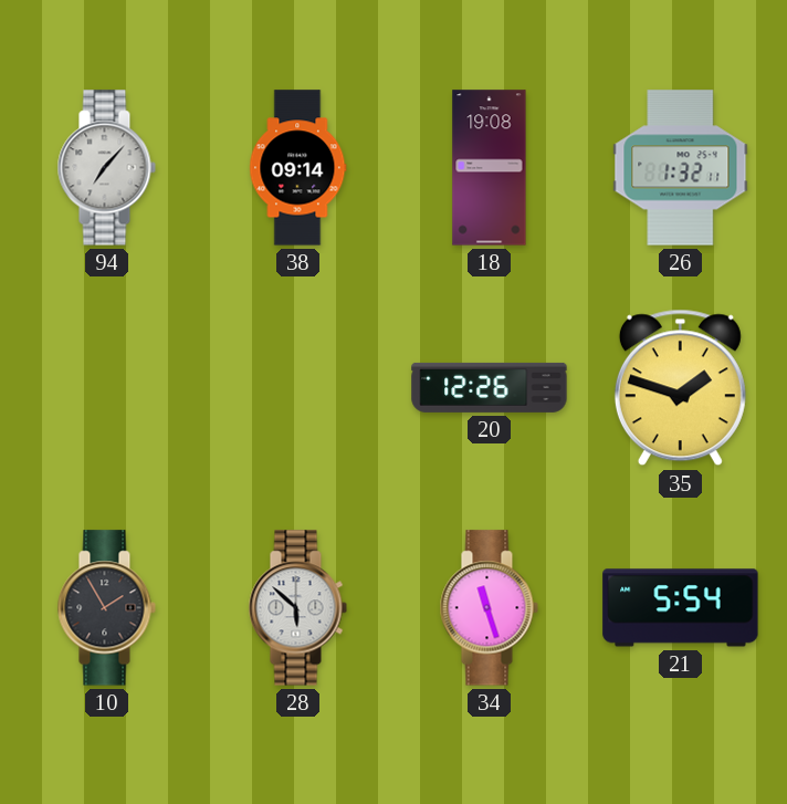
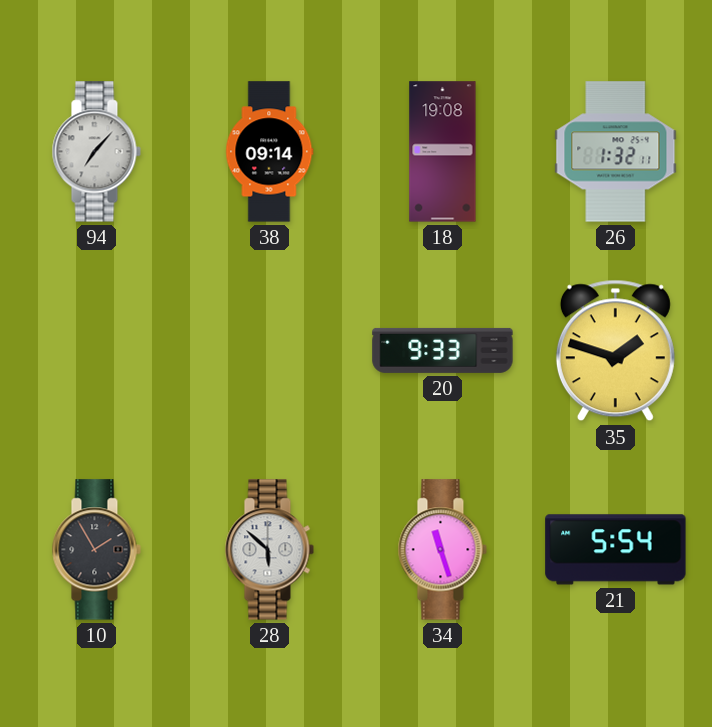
20: 12:26 -> 9:33
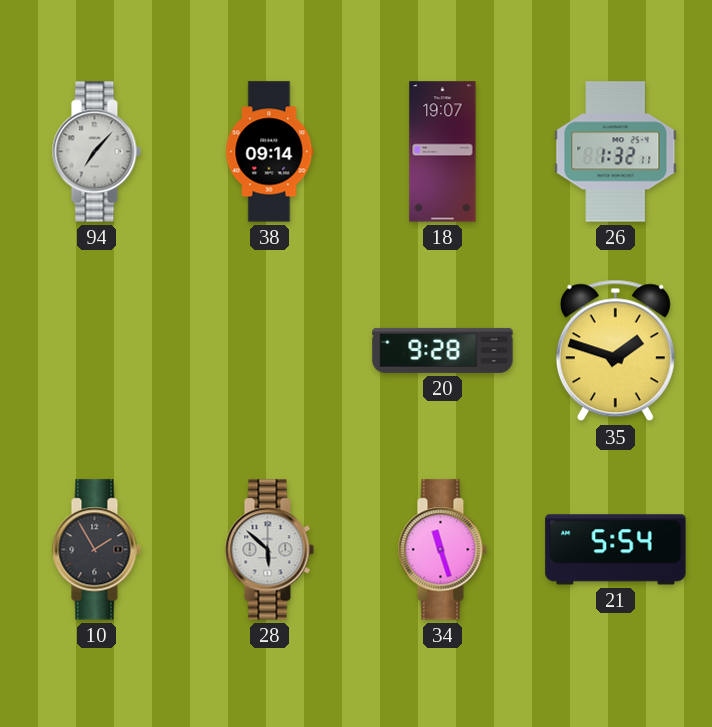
18: 19:08 -> 19:07
20: 9:33 -> 9:28
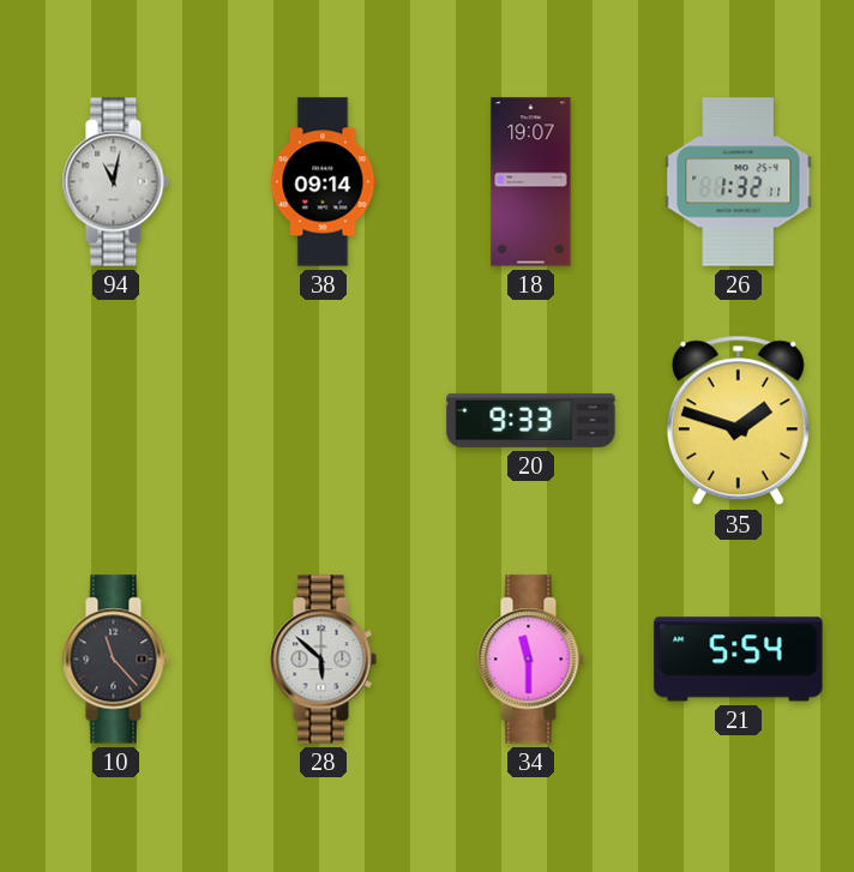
94: 7:07 -> 11:02
20: 9:28 -> 9:33
10: 1:55 -> 11:23
34: 11:27 -> 11:30
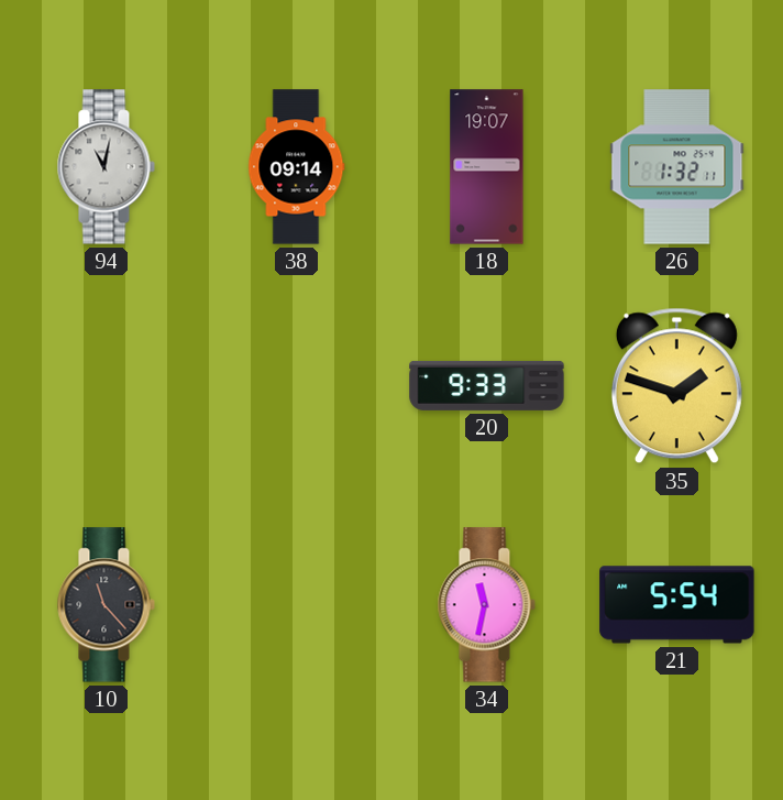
28: 5:52 -> none
34: 11:30 -> 11:32
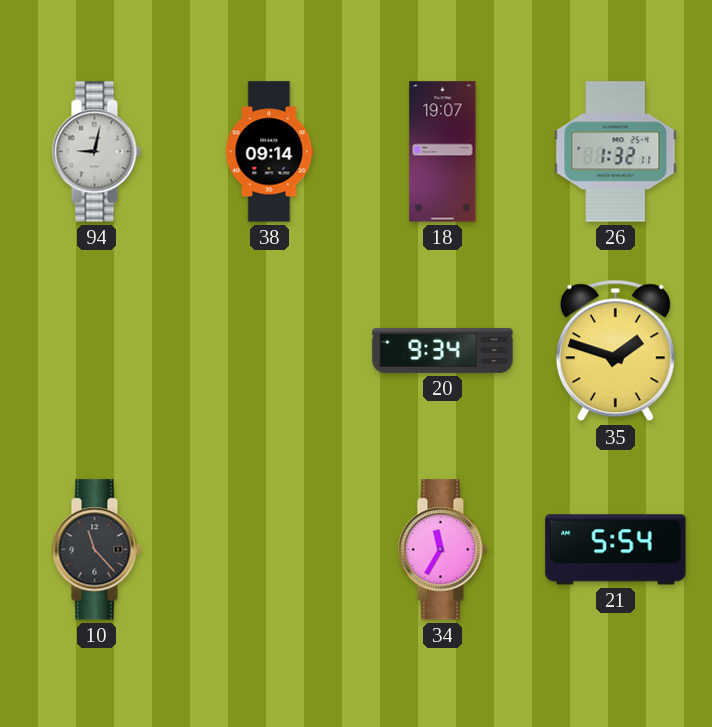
94: 11:02 -> 9:02
20: 9:33 -> 9:34
34: 11:32 -> 11:35
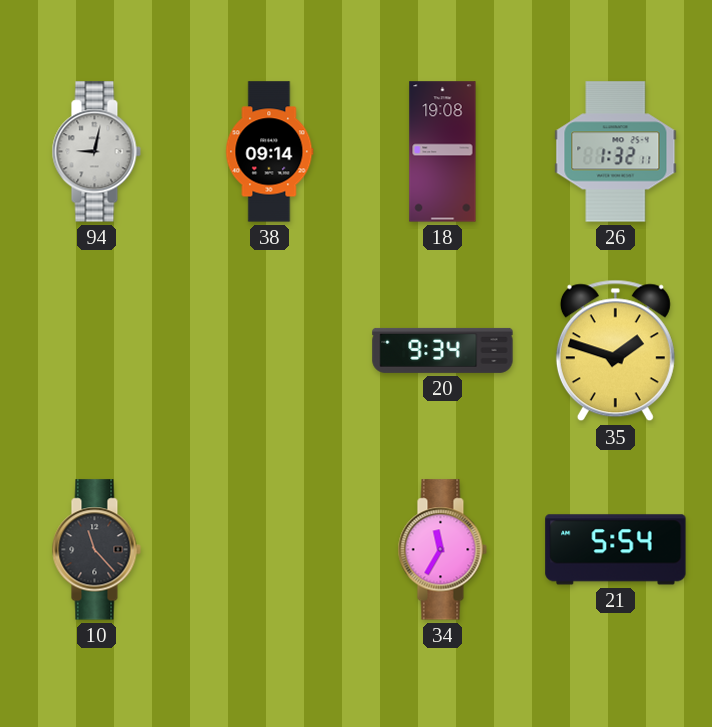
18: 19:07 -> 19:08
